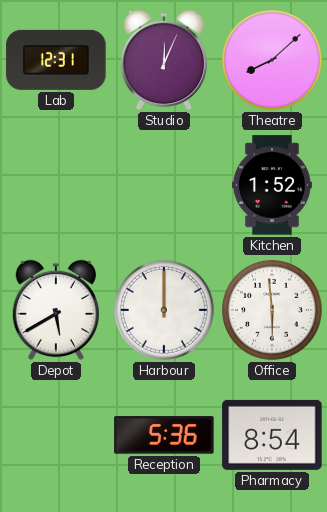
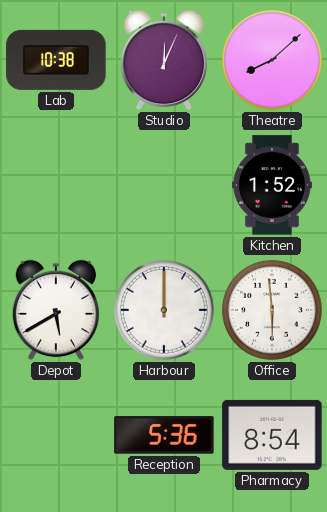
Lab: 12:31 -> 10:38
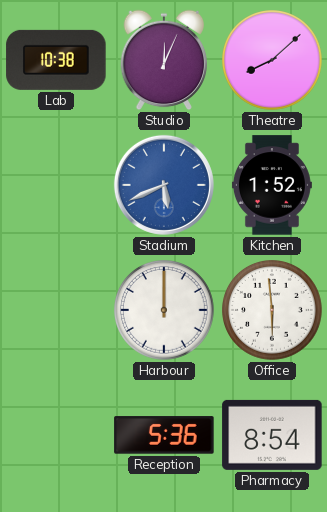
Stadium: none -> 5:41
Depot: 5:40 -> none
